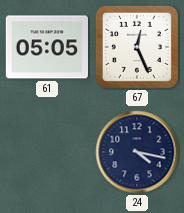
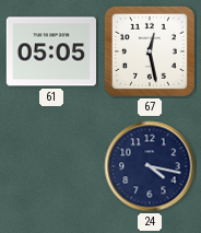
67: 12:26 -> 12:28
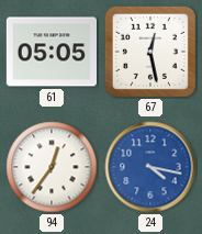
94: none -> 12:36
24 dial: navy -> blue
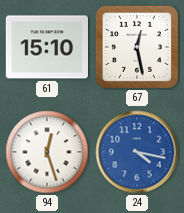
61: 05:05 -> 15:10
94: 12:36 -> 12:27
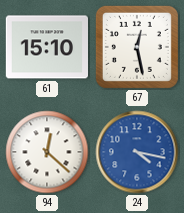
94: 12:27 -> 12:22
